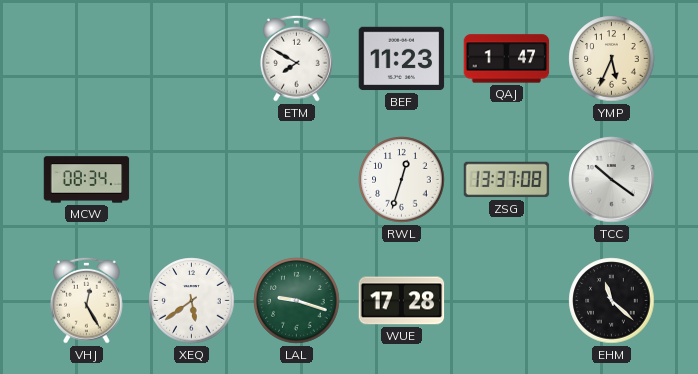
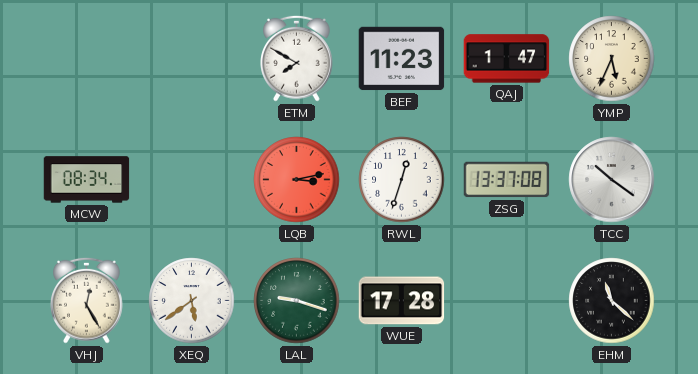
LQB: none -> 3:13
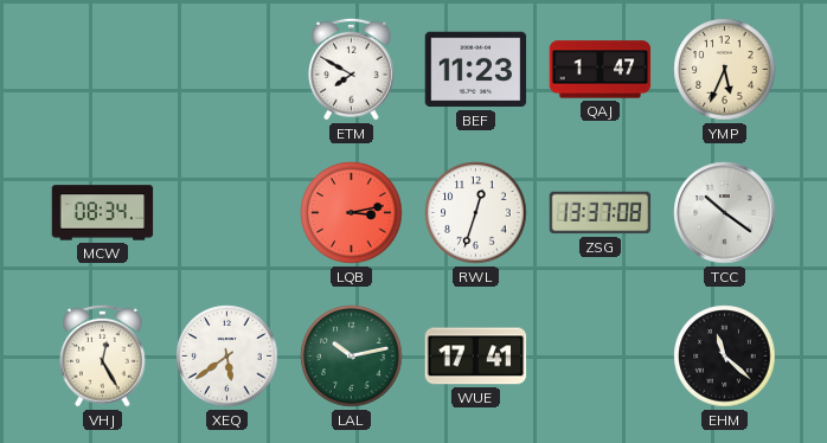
LAL: 9:18 -> 10:13
WUE: 17:28 -> 17:41
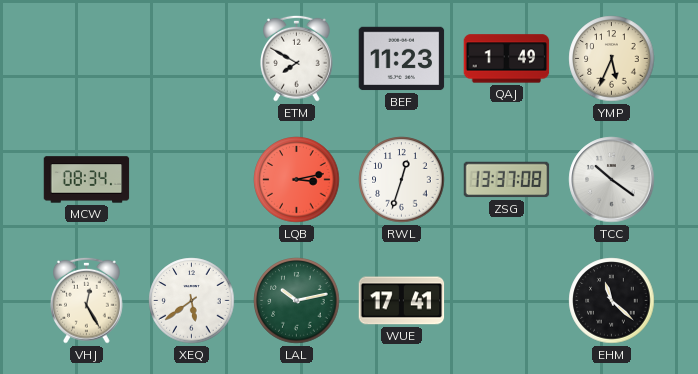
QAJ: 1:47 -> 1:49
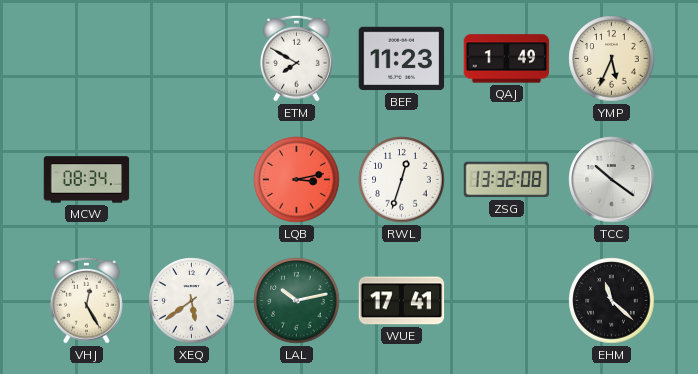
ZSG: 13:37 -> 13:32
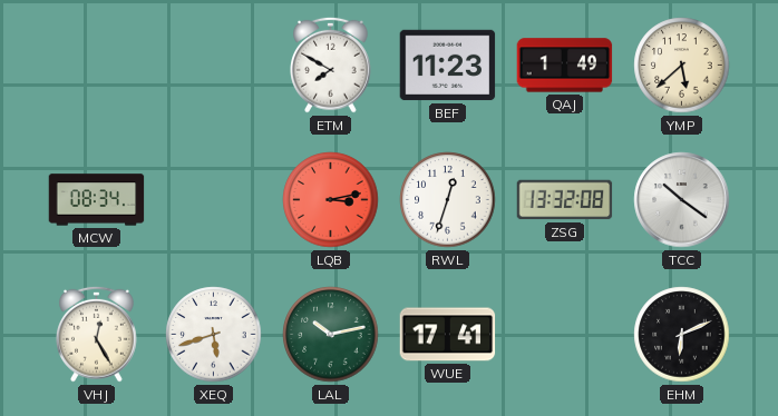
YMP: 5:34 -> 5:38
XEQ: 5:39 -> 5:42
EHM: 11:22 -> 6:11
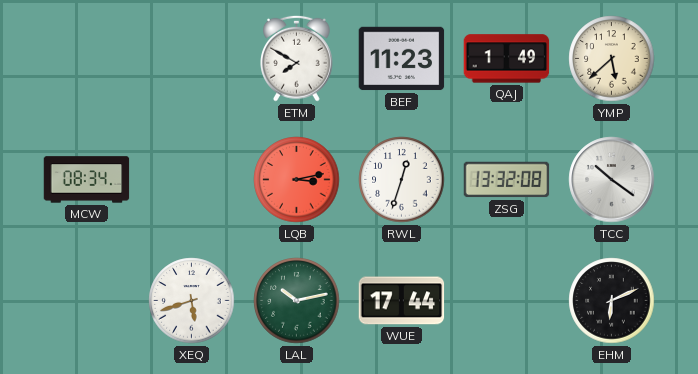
VHJ: 12:25 -> none
WUE: 17:41 -> 17:44
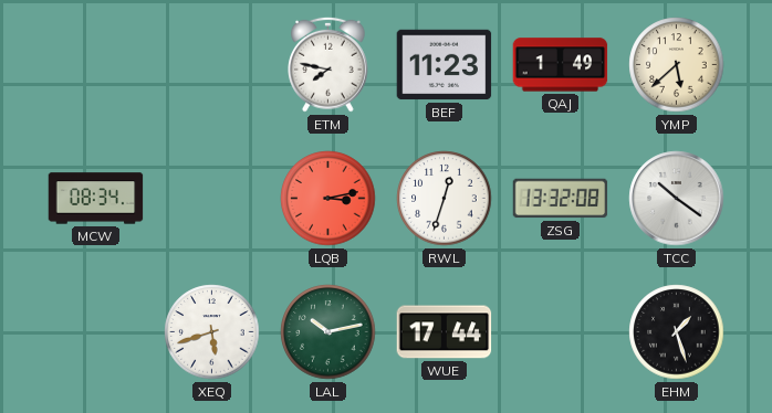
ETM: 7:50 -> 7:47
EHM: 6:11 -> 1:27
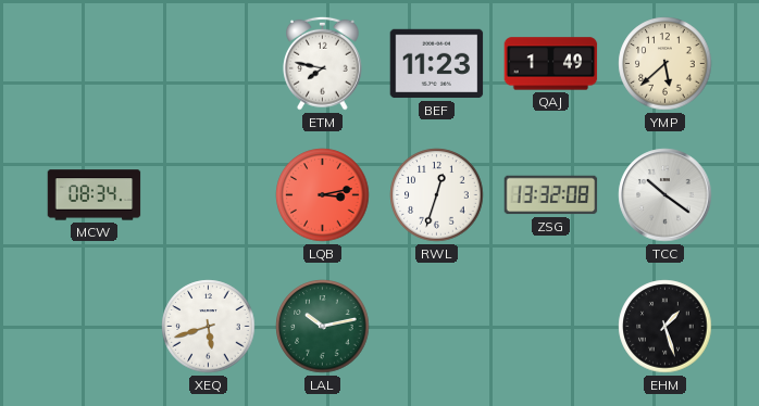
WUE: 17:44 -> none
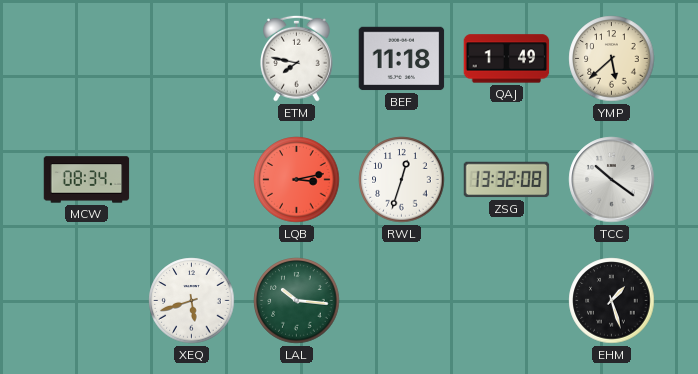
BEF: 11:23 -> 11:18
LAL: 10:13 -> 10:16
